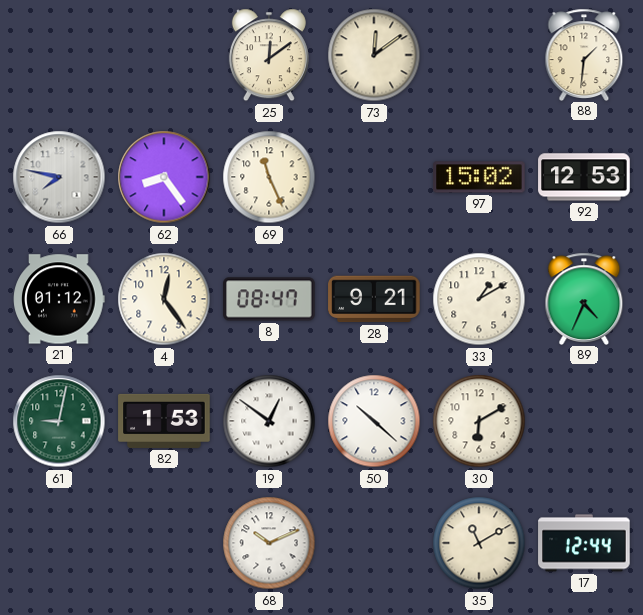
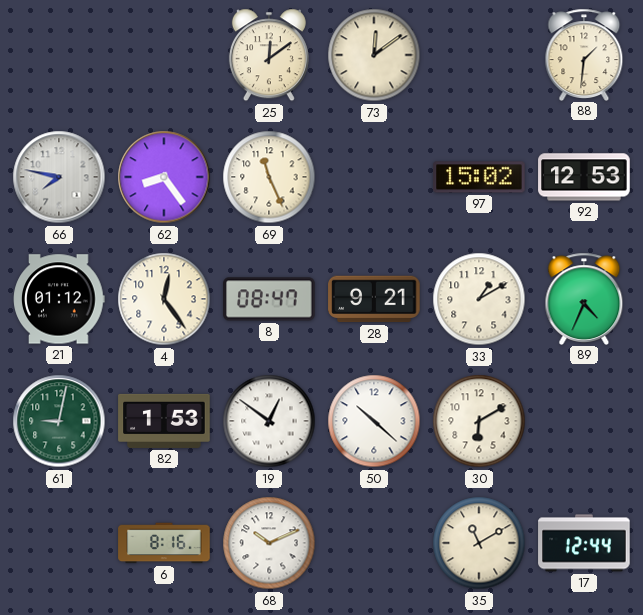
6: none -> 8:16
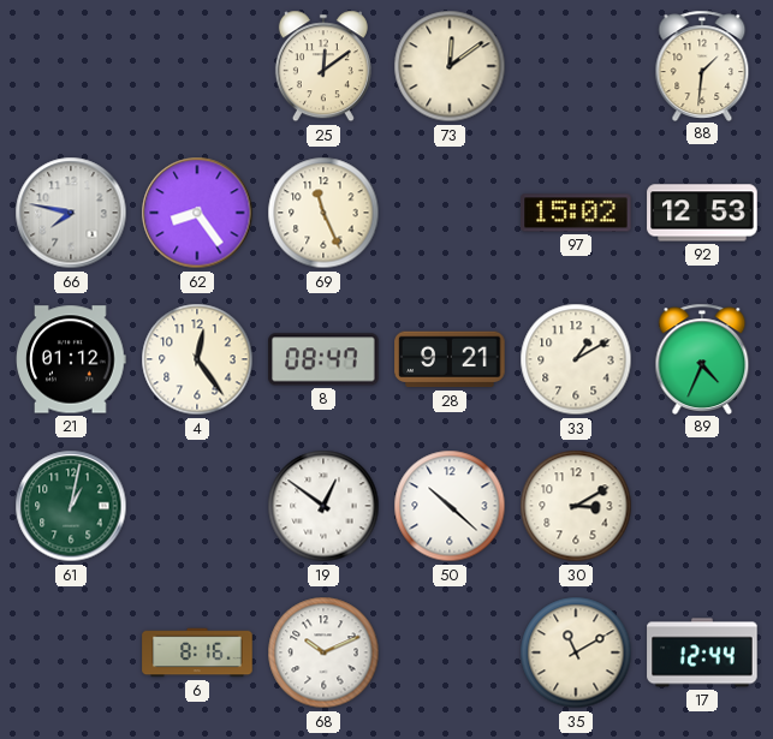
61: 9:02 -> 1:02
82: 1:53 -> none
30: 6:10 -> 3:10
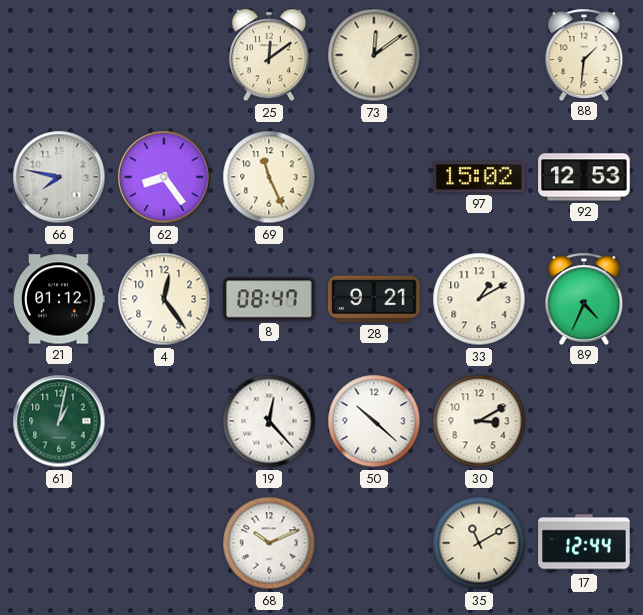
19: 12:51 -> 12:23
6: 8:16 -> none
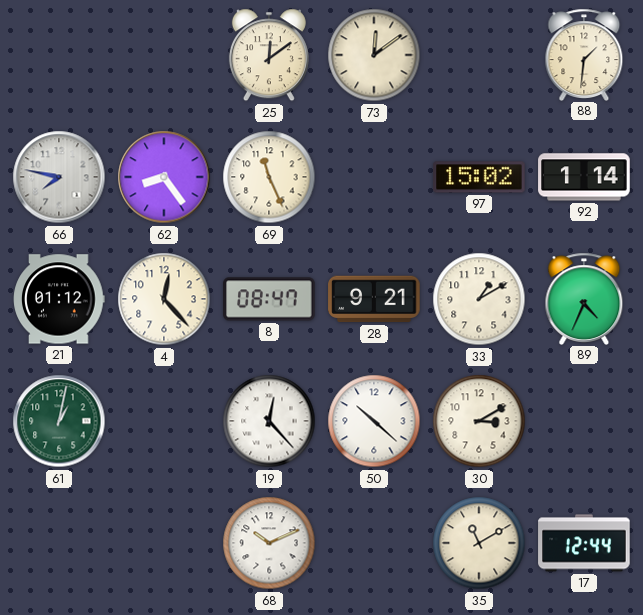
92: 12:53 -> 1:14
4: 12:24 -> 12:23
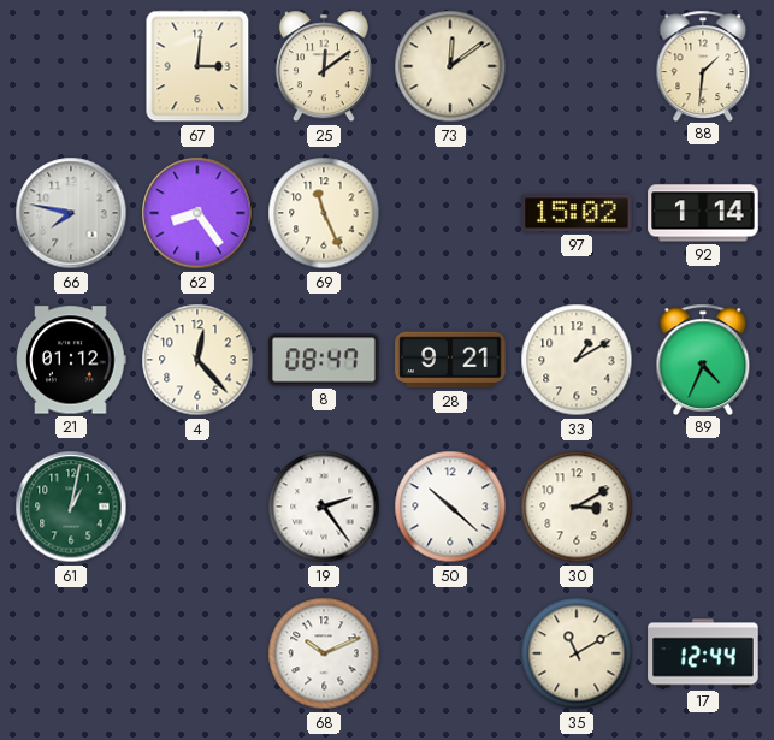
67: none -> 3:01
19: 12:23 -> 2:24
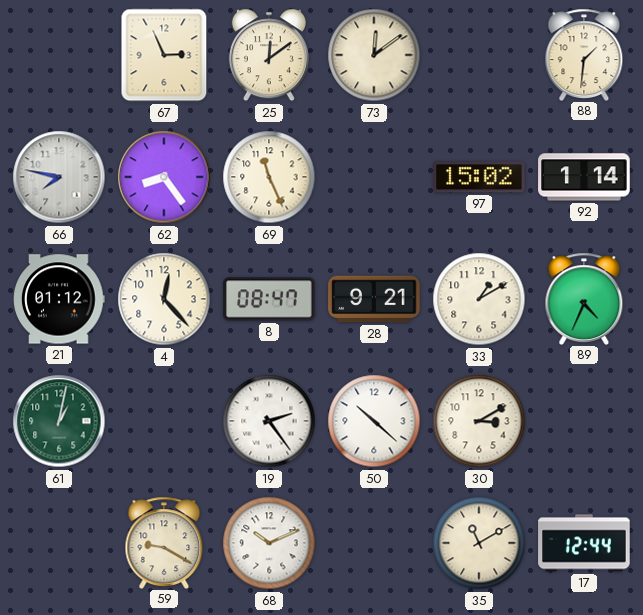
67: 3:01 -> 2:56
59: none -> 9:20
